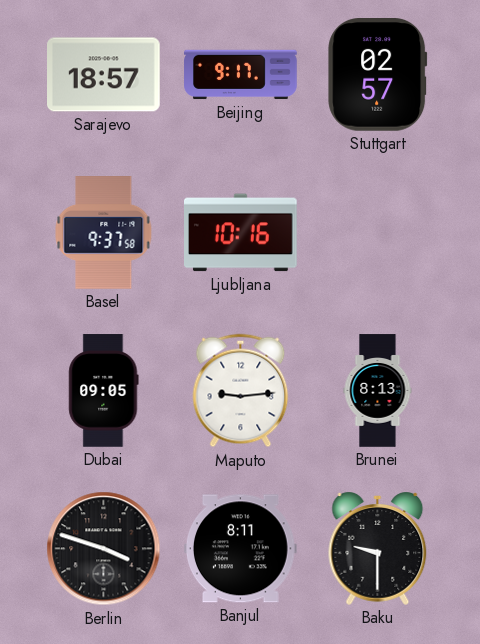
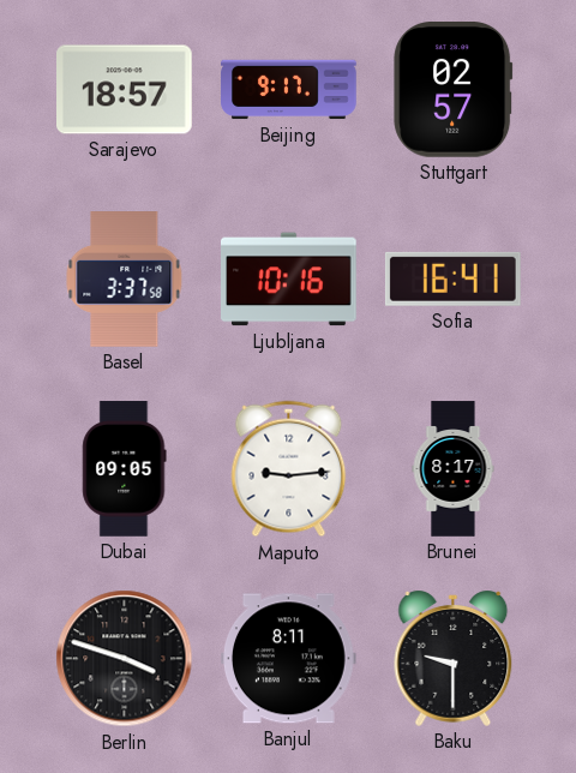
Basel: 9:37 -> 3:37
Sofia: none -> 16:41
Brunei: 8:13 -> 8:17
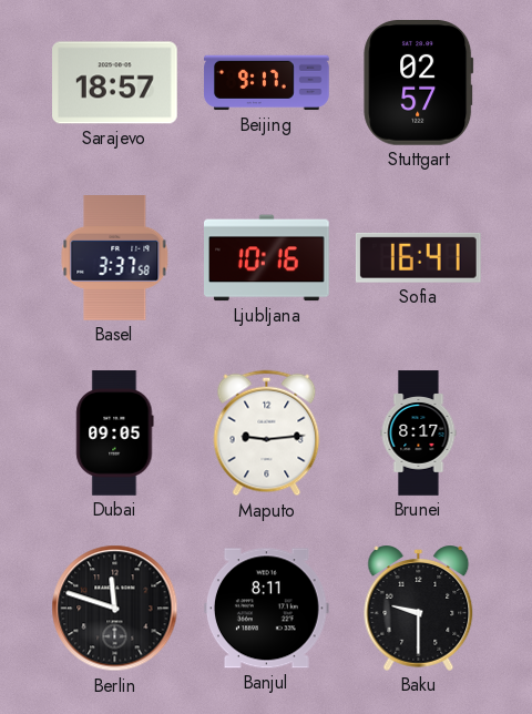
Berlin: 3:48 -> 11:48
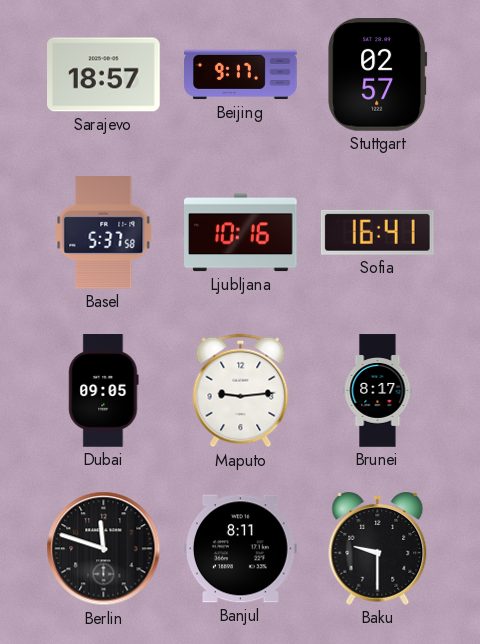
Basel: 3:37 -> 5:37
